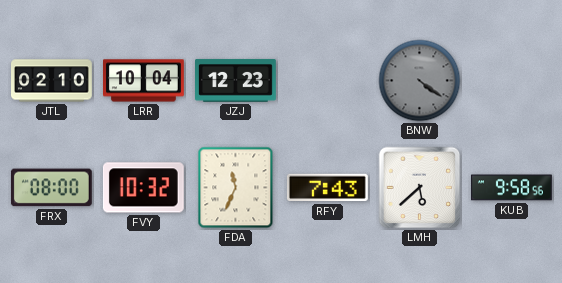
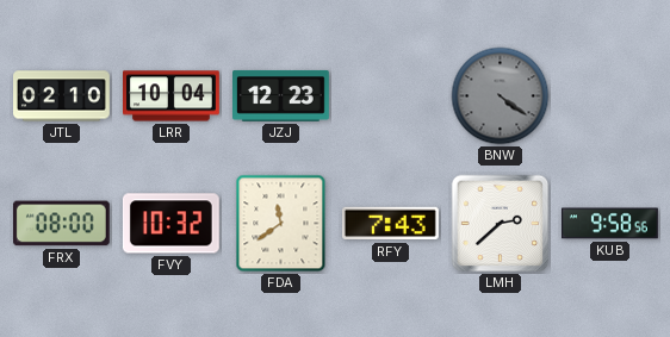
FDA: 11:34 -> 11:39
LMH: 5:38 -> 2:38
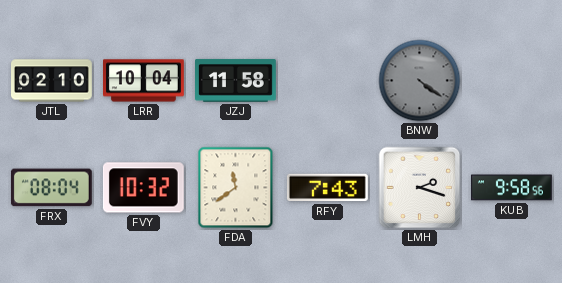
JZJ: 12:23 -> 11:58
FRX: 08:00 -> 08:04
LMH: 2:38 -> 2:18
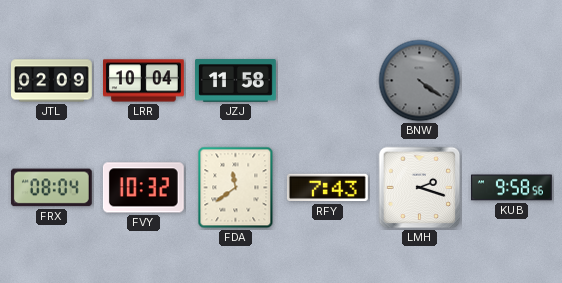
JTL: 02:10 -> 02:09
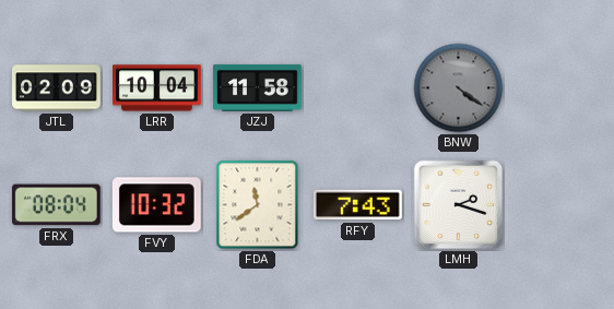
KUB: 9:58 -> none
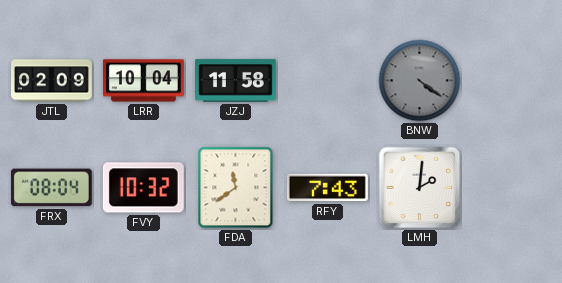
LMH: 2:18 -> 2:01
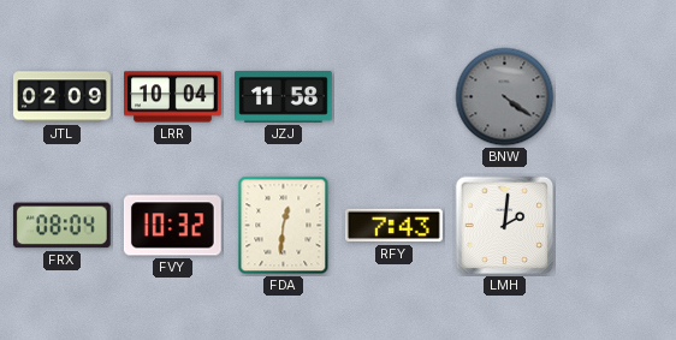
FDA: 11:39 -> 12:31
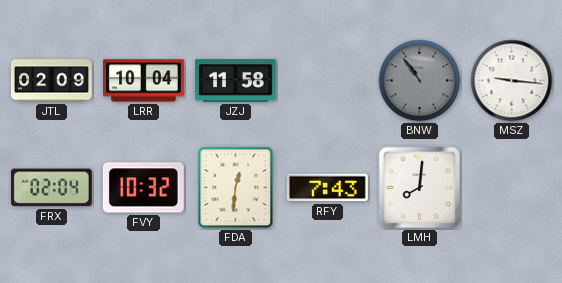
BNW: 4:21 -> 10:54
MSZ: none -> 9:16
FRX: 08:04 -> 02:04
LMH: 2:01 -> 8:01
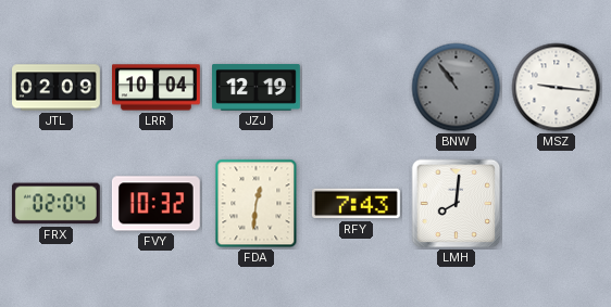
JZJ: 11:58 -> 12:19
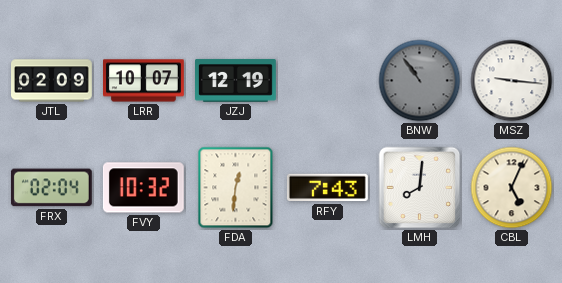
LRR: 10:04 -> 10:07
CBL: none -> 5:04
